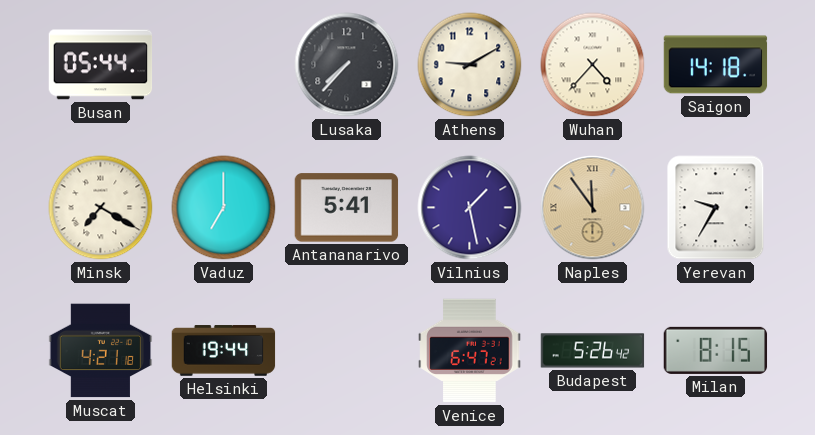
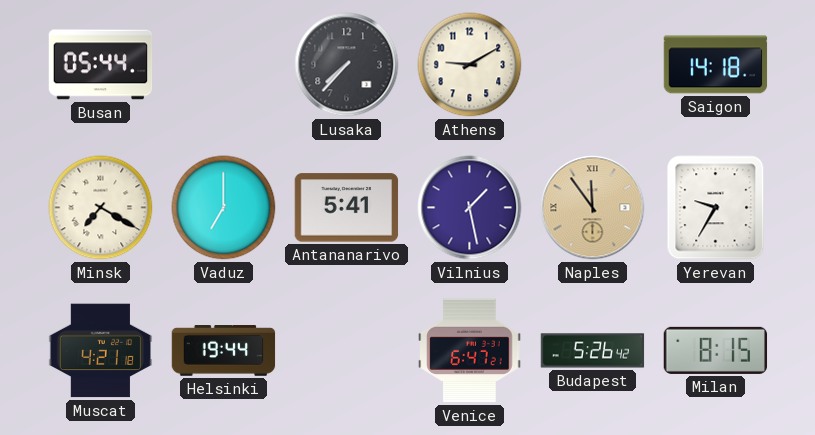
Wuhan: 4:37 -> none
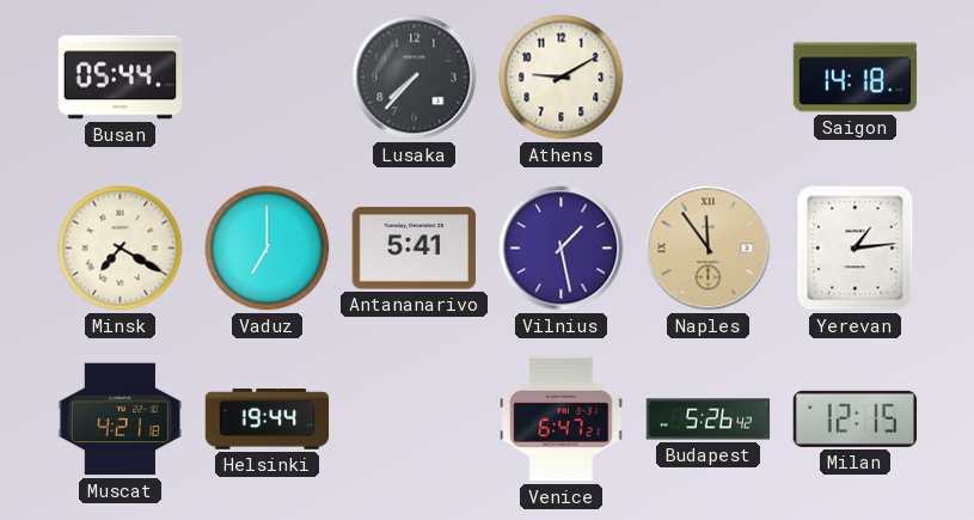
Yerevan: 9:35 -> 1:14
Milan: 8:15 -> 12:15
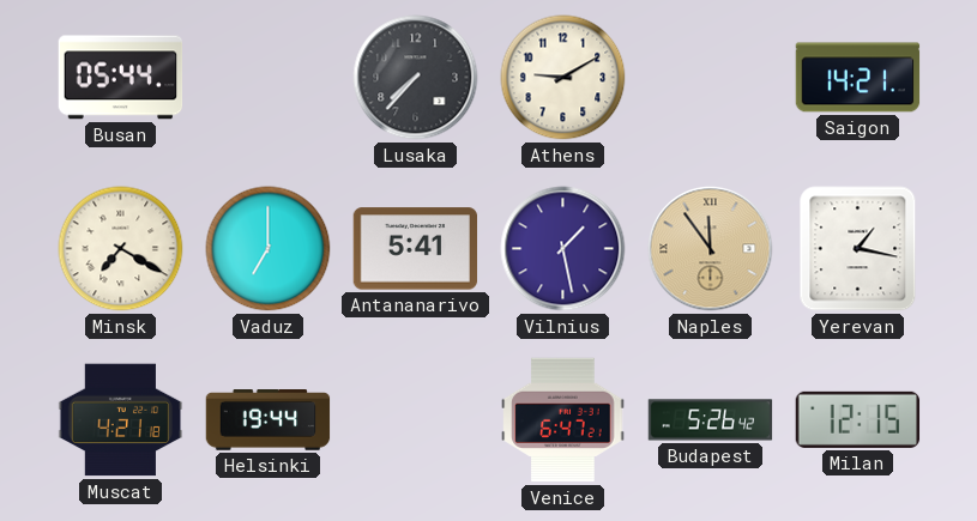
Saigon: 14:18 -> 14:21
Yerevan: 1:14 -> 1:17
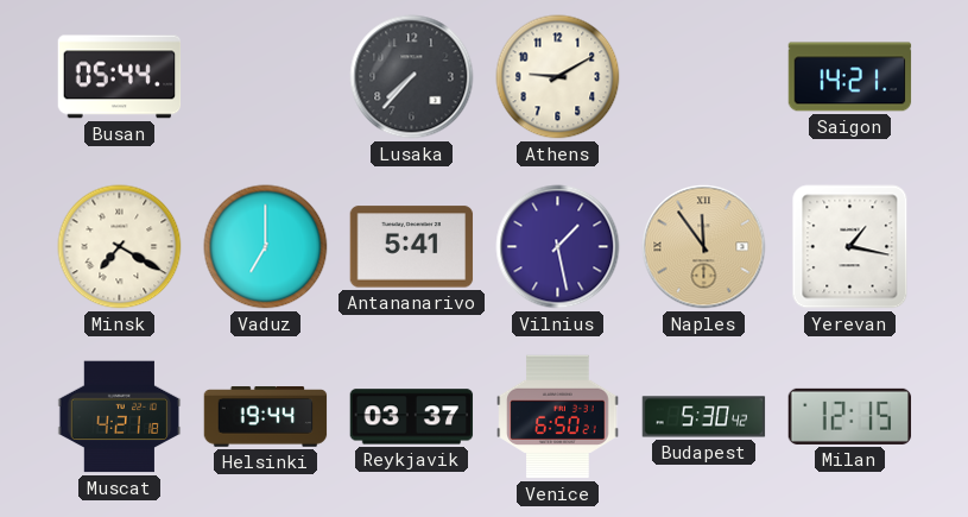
Reykjavik: none -> 03:37
Venice: 6:47 -> 6:50
Budapest: 5:26 -> 5:30
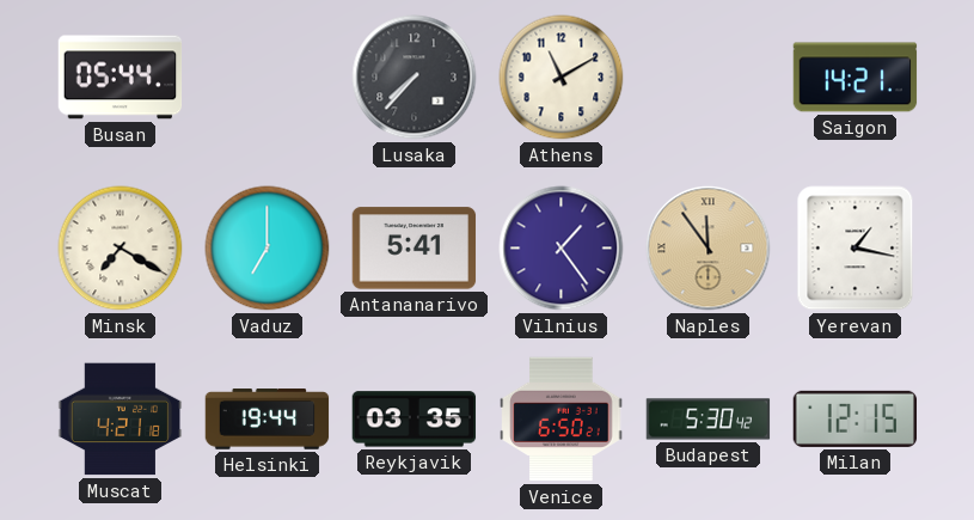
Athens: 9:10 -> 11:10
Vilnius: 1:28 -> 1:24
Reykjavik: 03:37 -> 03:35
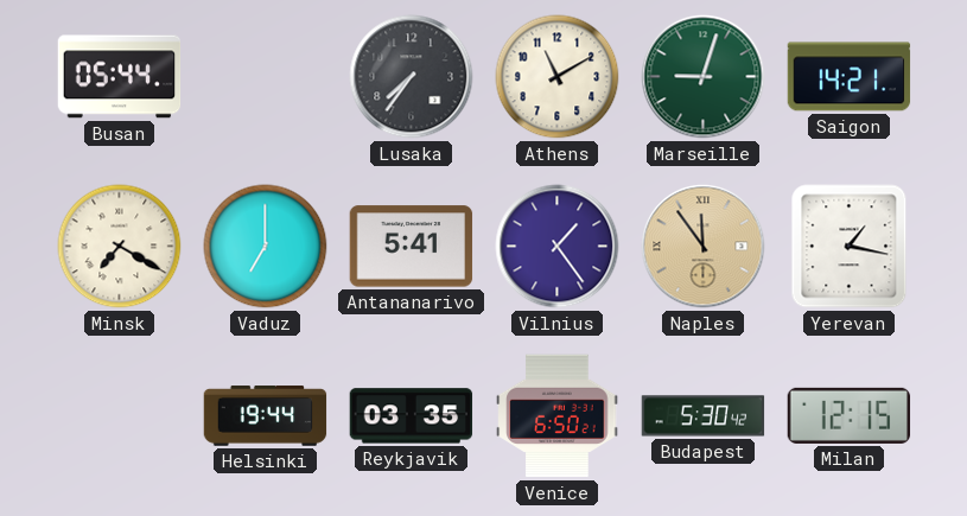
Lusaka: 7:37 -> 7:36
Marseille: none -> 9:03
Muscat: 4:21 -> none
